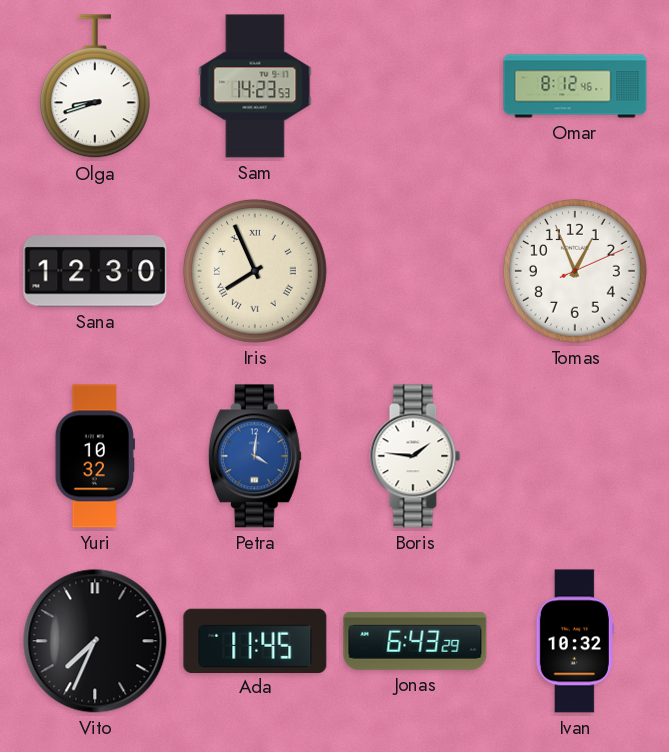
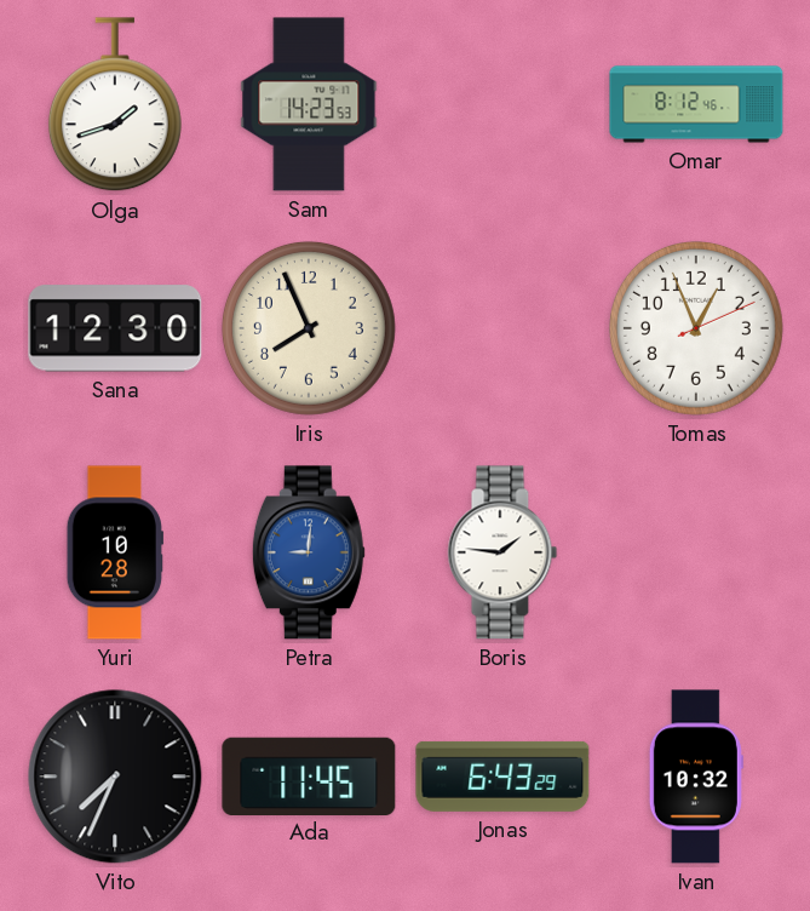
Olga: 8:42 -> 1:42
Iris numerals: Roman -> Arabic
Yuri: 10:32 -> 10:28
Petra: 4:01 -> 9:01
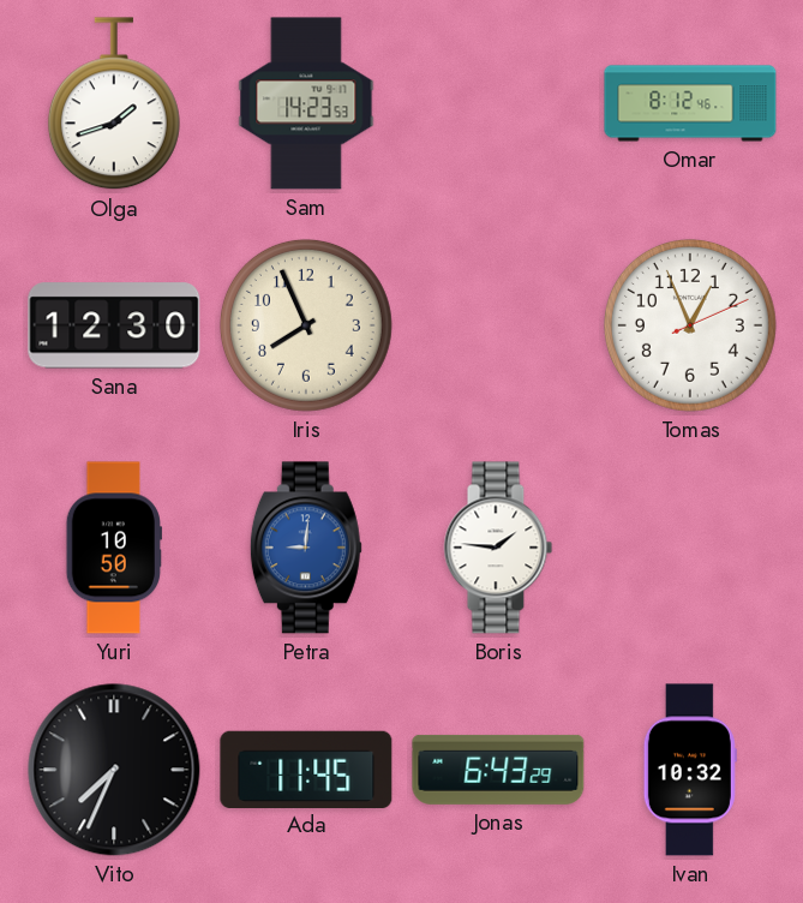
Yuri: 10:28 -> 10:50
